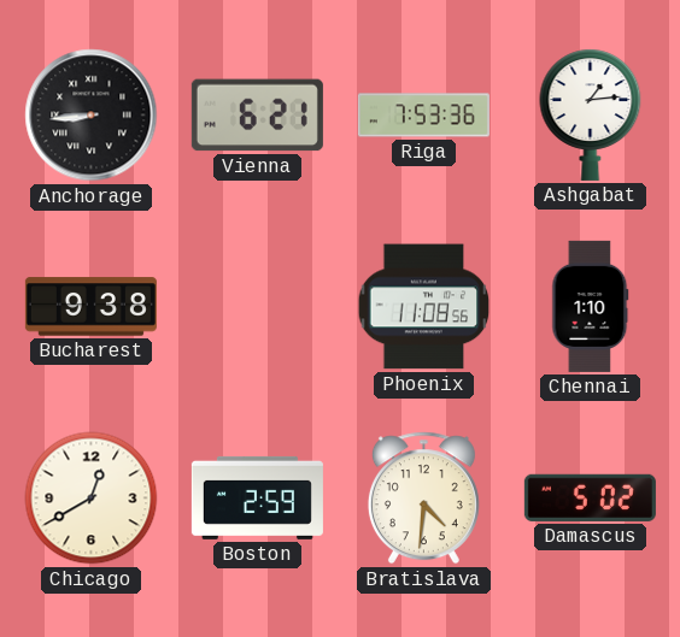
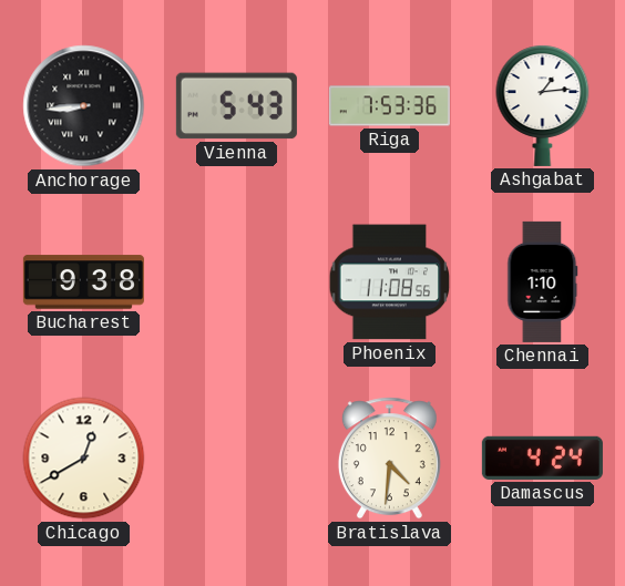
Vienna: 6:21 -> 5:43
Boston: 2:59 -> none
Damascus: 5:02 -> 4:24
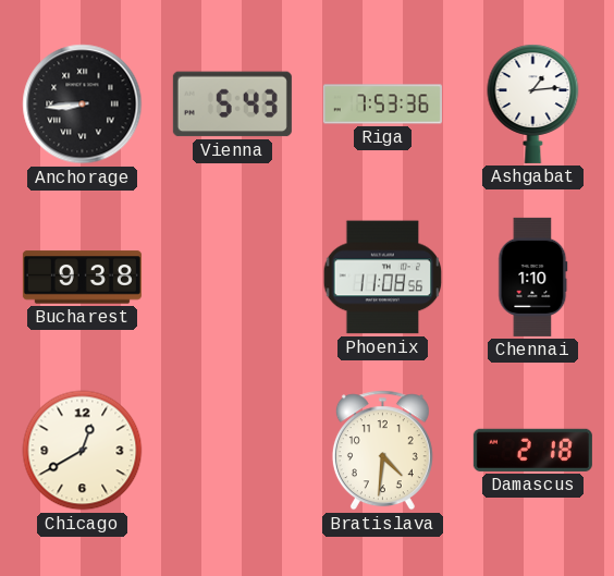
Damascus: 4:24 -> 2:18
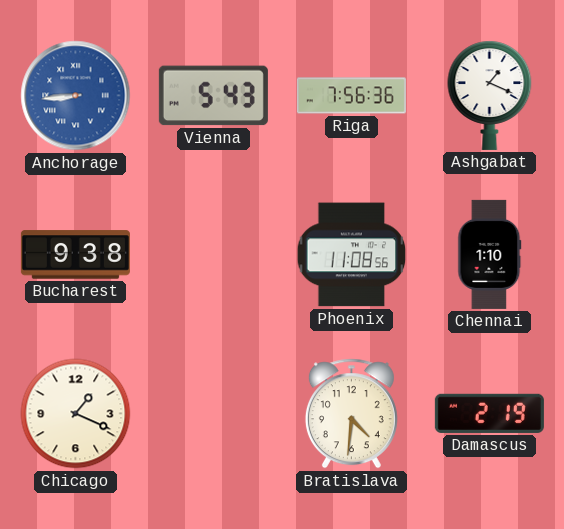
Anchorage dial: black -> blue
Riga: 7:53 -> 7:56
Ashgabat: 1:14 -> 1:19
Chicago: 12:40 -> 1:19
Damascus: 2:18 -> 2:19
